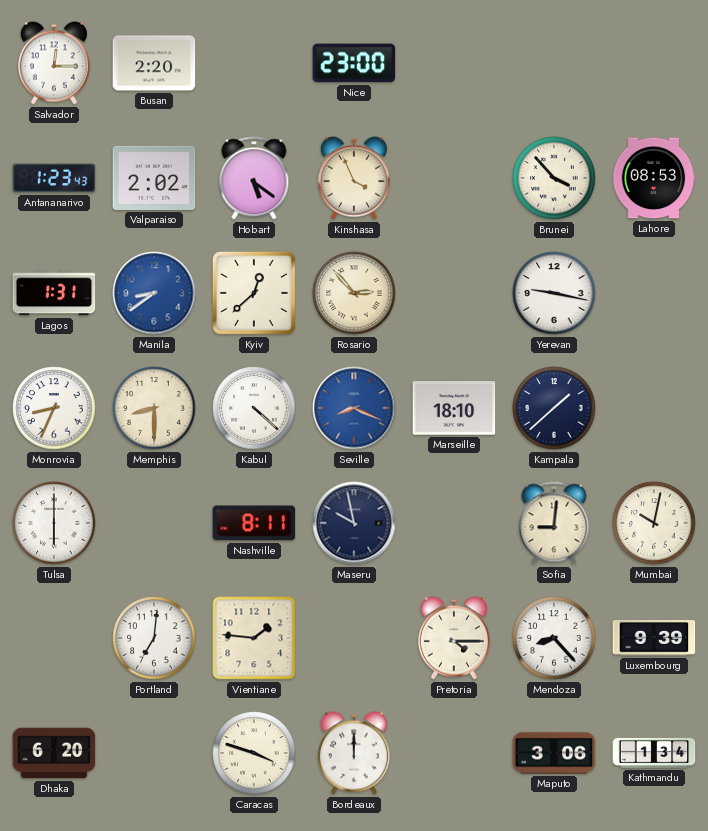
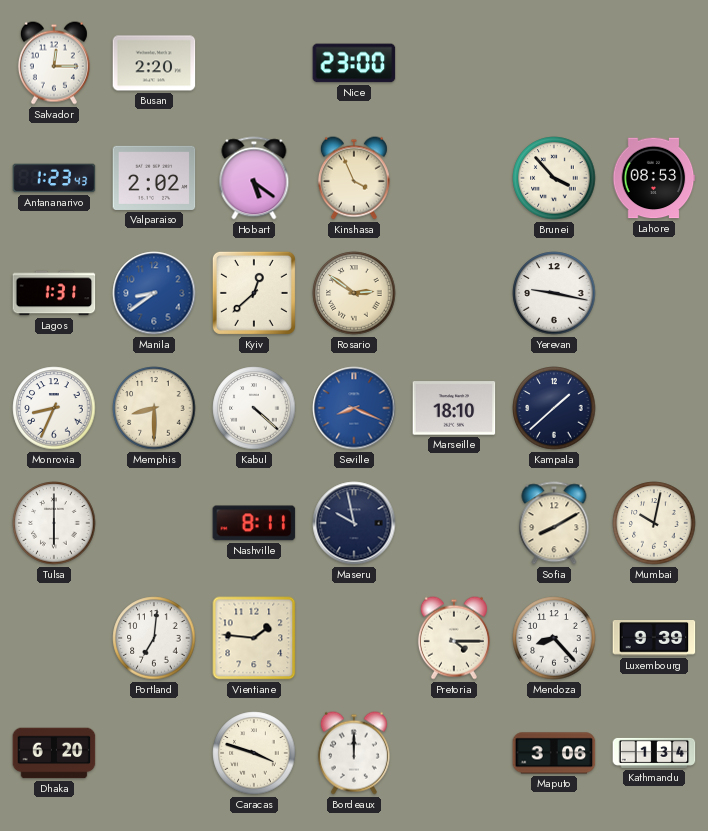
Rosario: 2:53 -> 2:51
Sofia: 9:01 -> 8:10
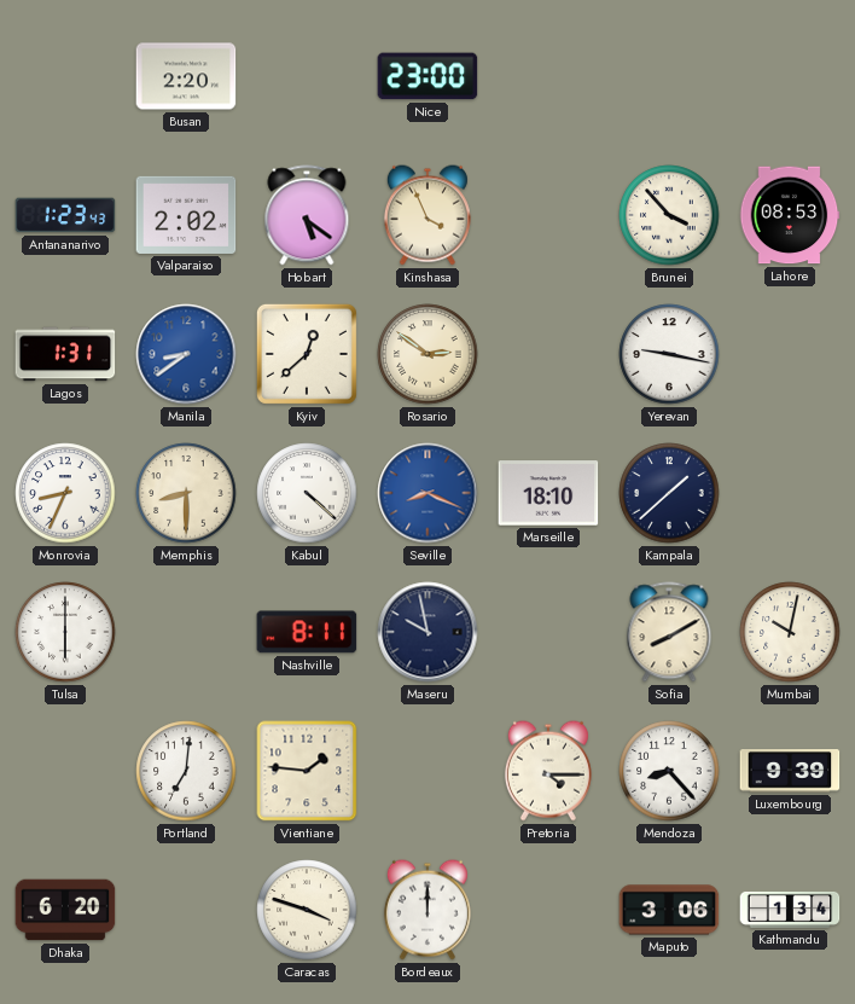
Salvador: 12:15 -> none
